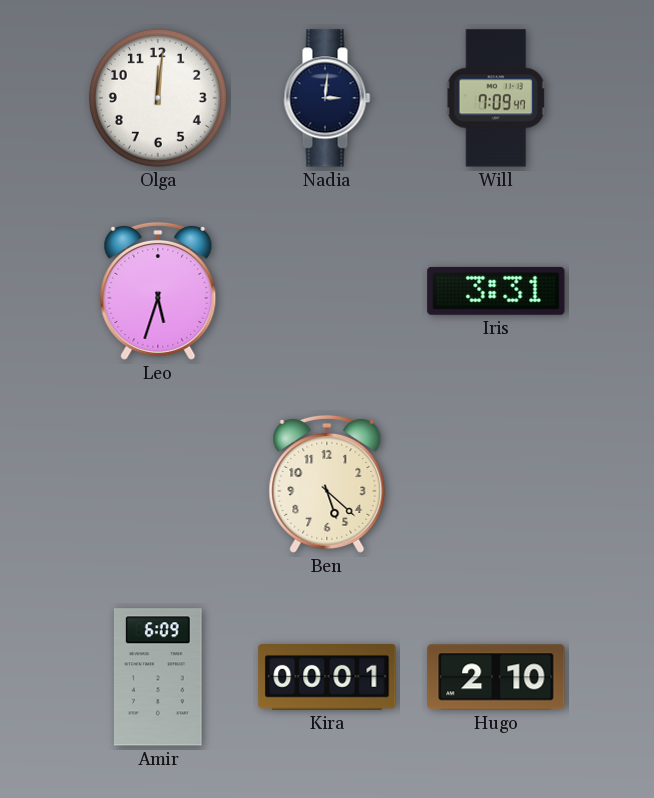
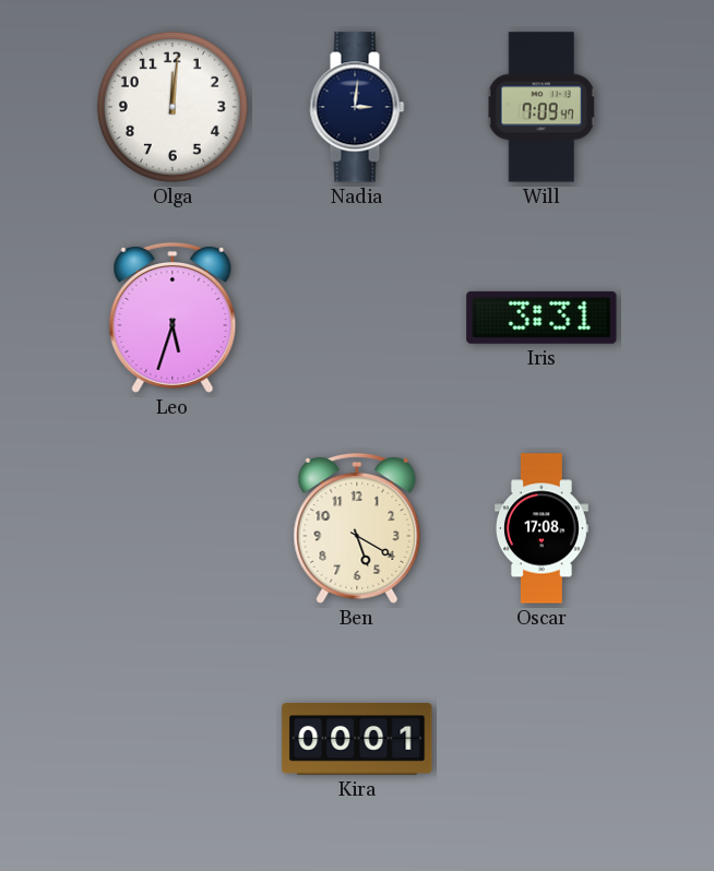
Ben: 5:22 -> 5:20
Oscar: none -> 17:08
Amir: 6:09 -> none
Hugo: 2:10 -> none
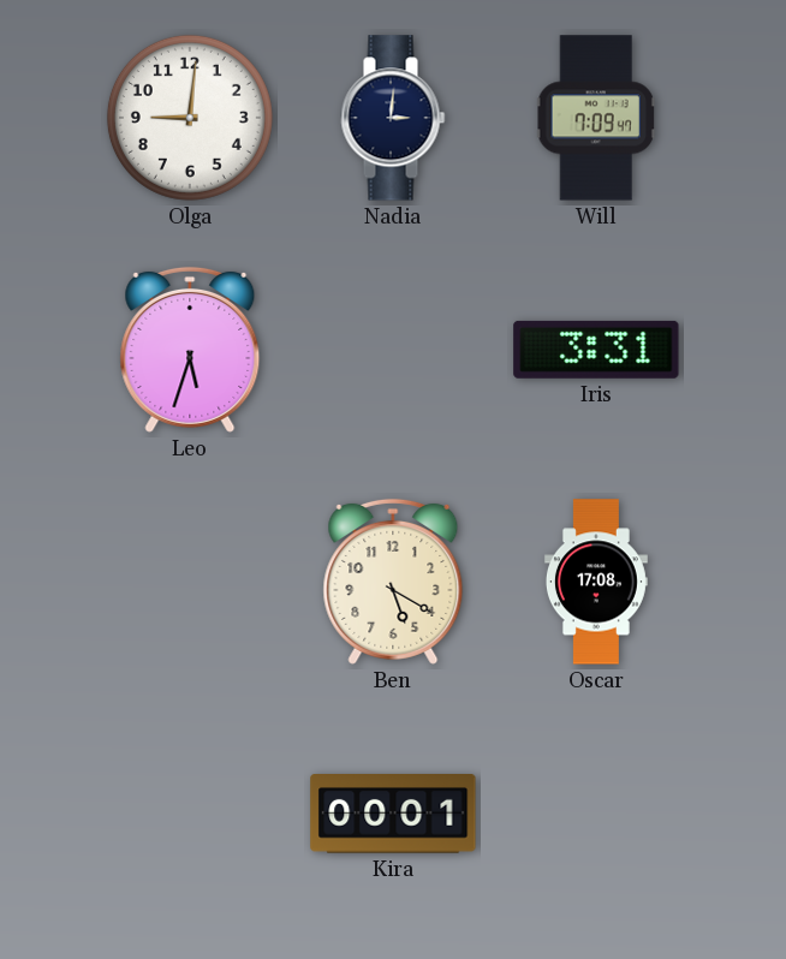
Olga: 12:01 -> 9:01
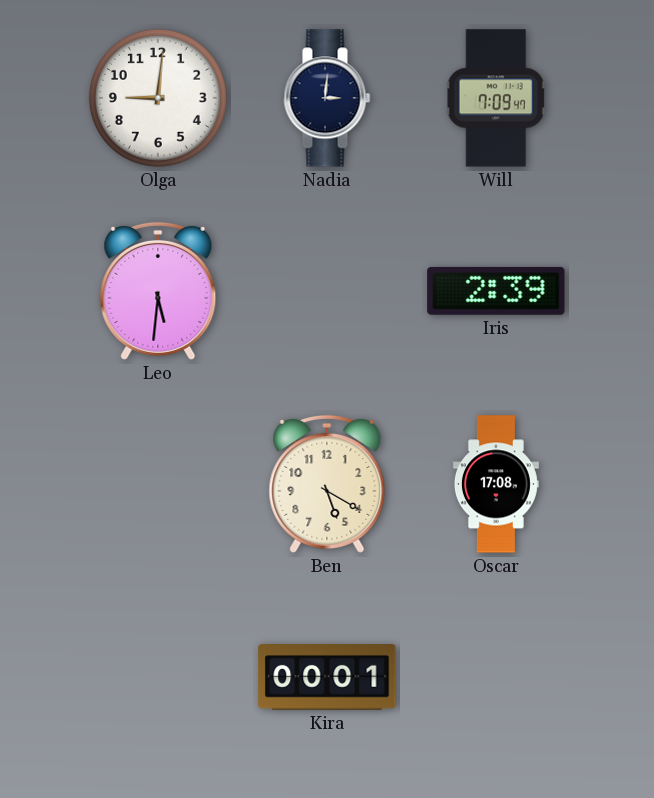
Leo: 5:33 -> 5:31
Iris: 3:31 -> 2:39
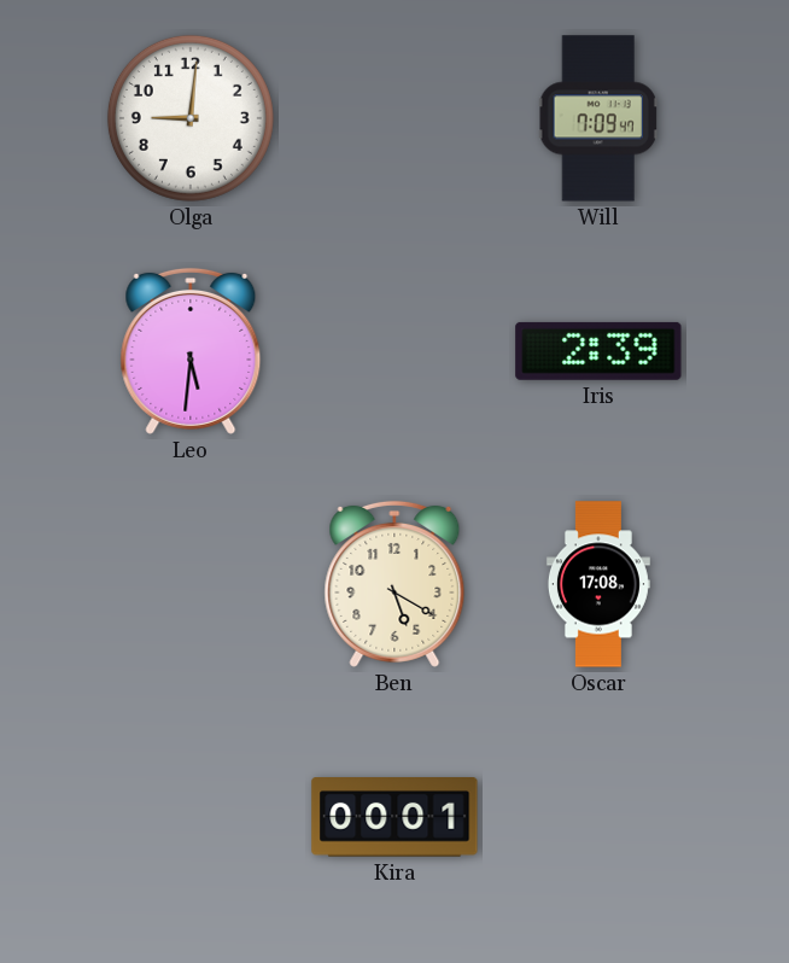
Nadia: 3:01 -> none
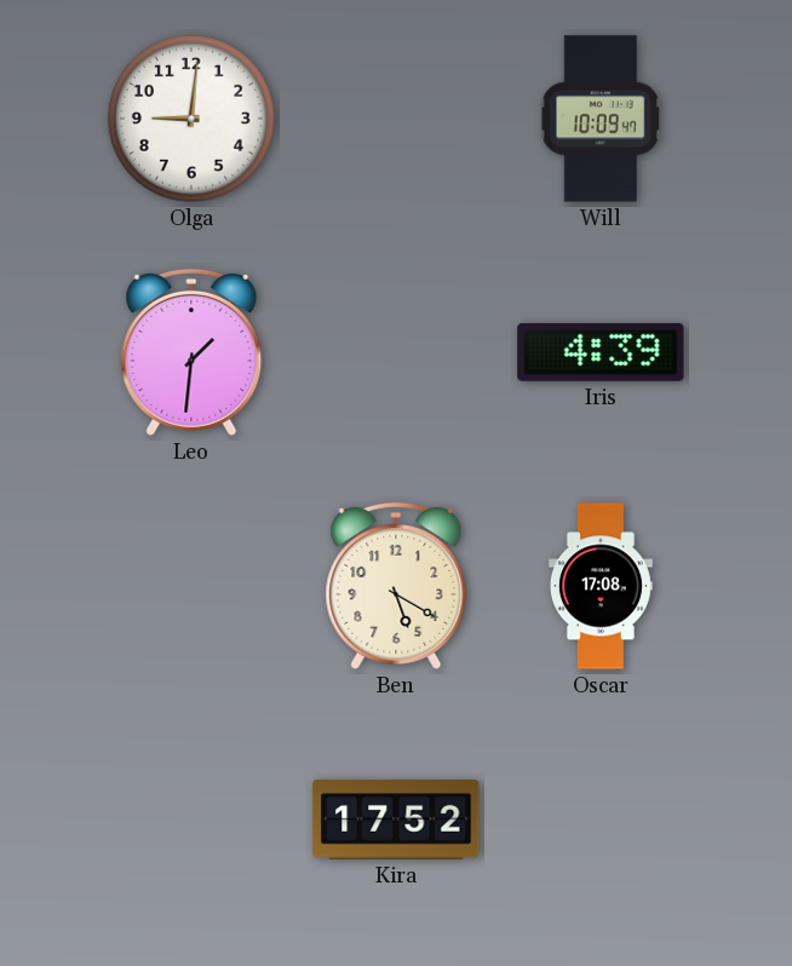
Will: 7:09 -> 10:09
Leo: 5:31 -> 1:31
Iris: 2:39 -> 4:39
Kira: 00:01 -> 17:52
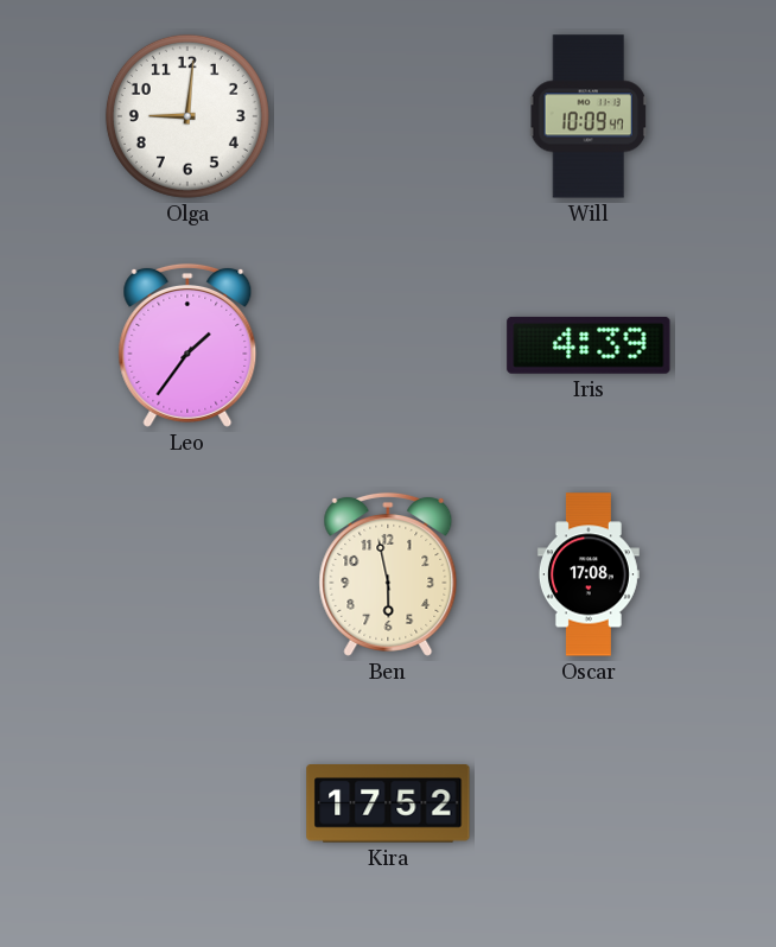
Leo: 1:31 -> 1:36
Ben: 5:20 -> 5:58
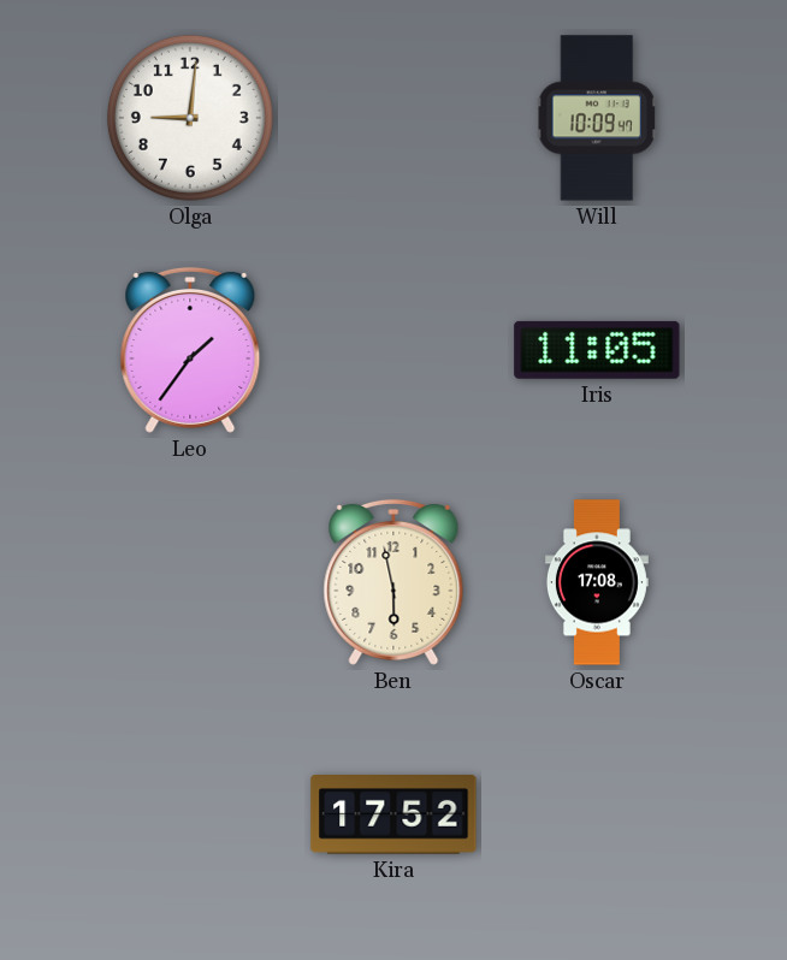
Iris: 4:39 -> 11:05
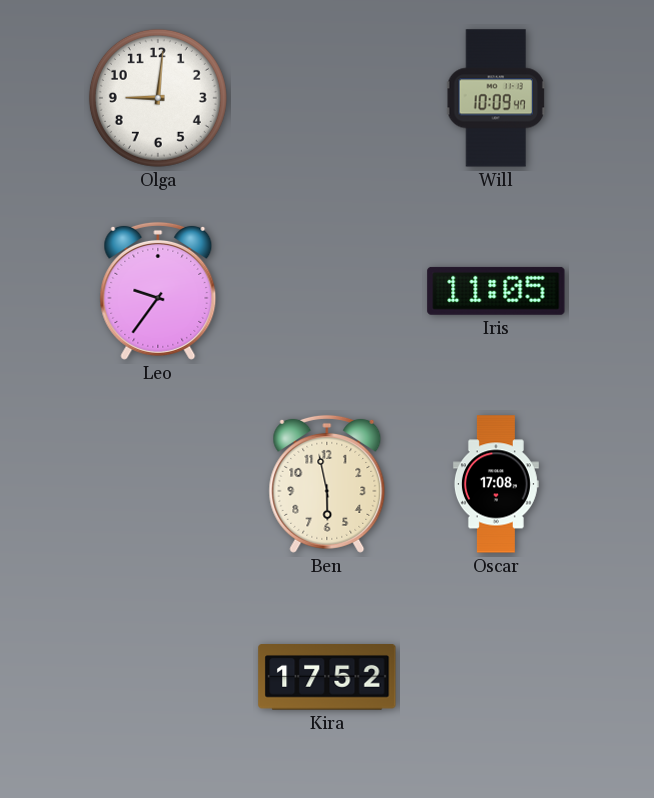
Leo: 1:36 -> 9:36
